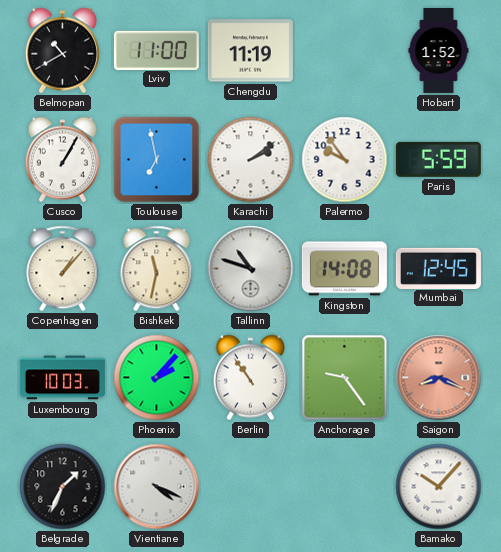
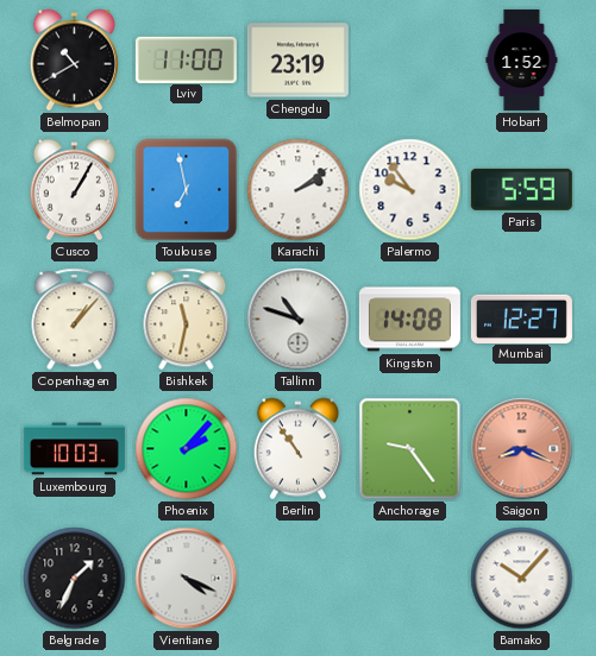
Chengdu: 11:19 -> 23:19
Mumbai: 12:45 -> 12:27
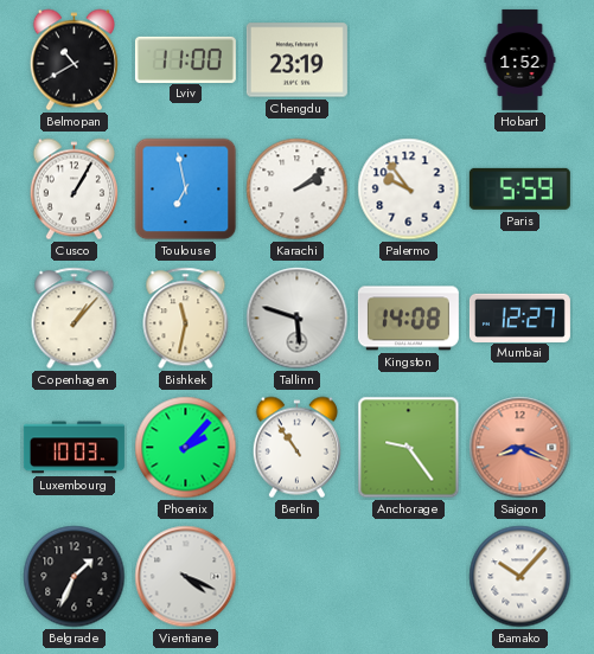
Tallinn: 10:48 -> 5:48
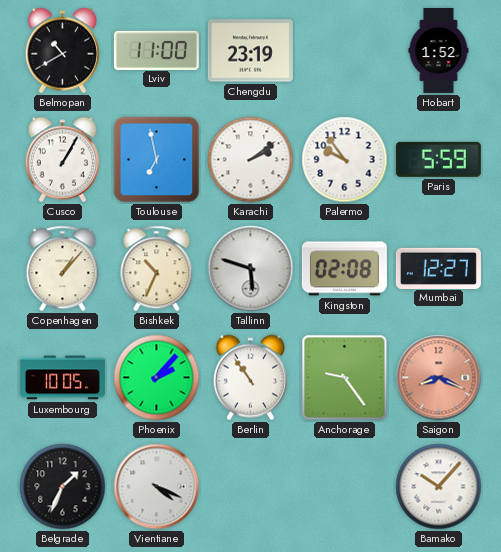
Bishkek: 11:32 -> 10:34
Kingston: 14:08 -> 02:08
Luxembourg: 10:03 -> 10:05
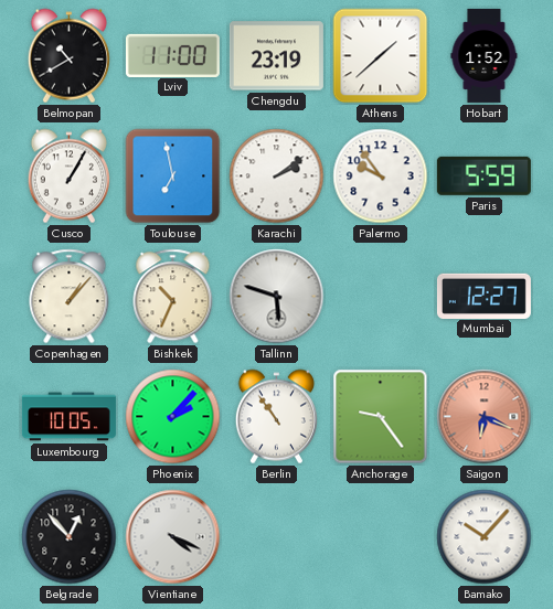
Athens: none -> 1:38
Kingston: 02:08 -> none
Saigon: 8:19 -> 6:19
Belgrade: 1:34 -> 12:53
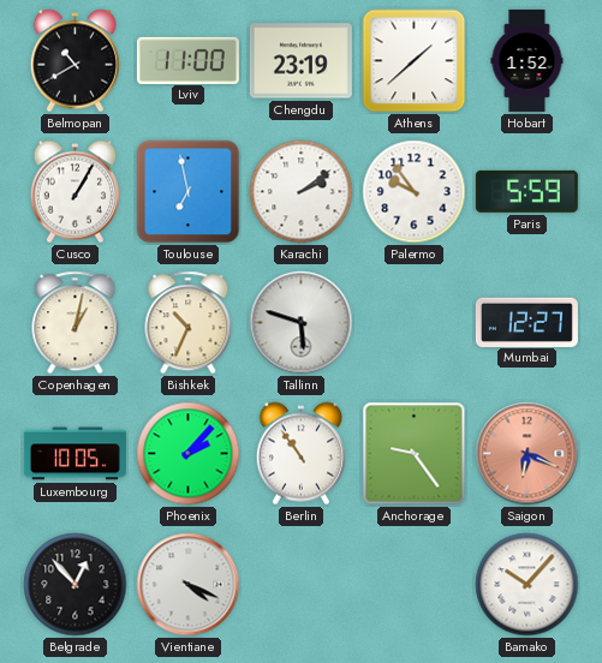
Copenhagen: 1:07 -> 1:02
